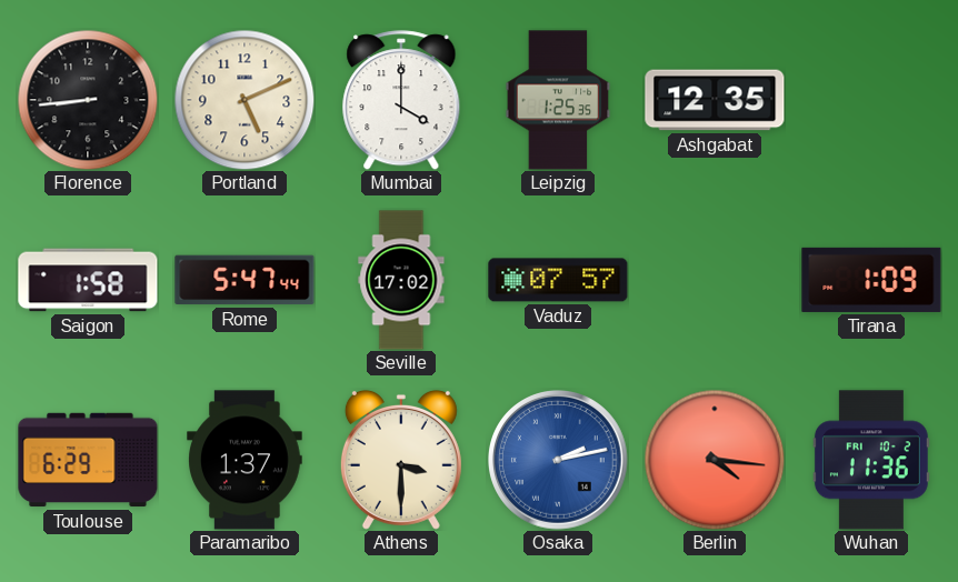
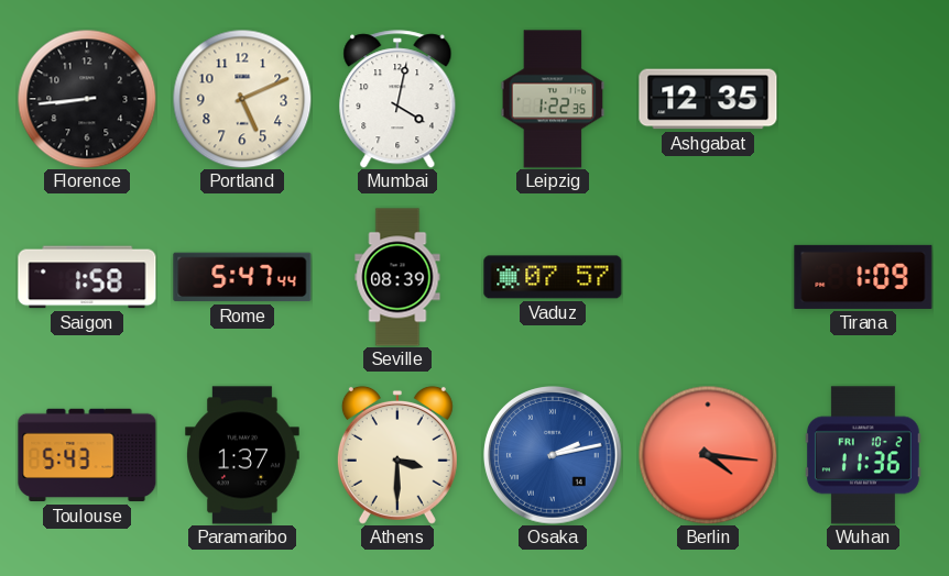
Mumbai: 4:00 -> 4:02
Leipzig: 1:25 -> 1:22
Seville: 17:02 -> 08:39
Toulouse: 6:29 -> 5:43
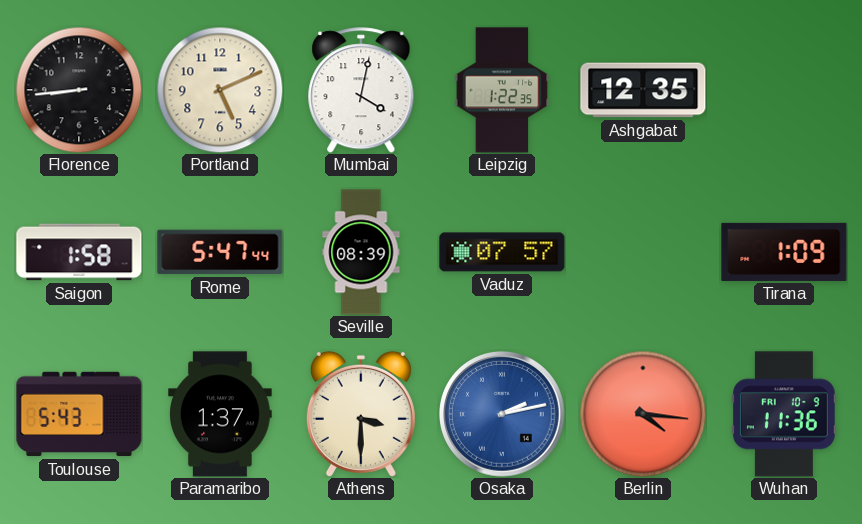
Wuhan date: FRI 10-2 -> FRI 10-9
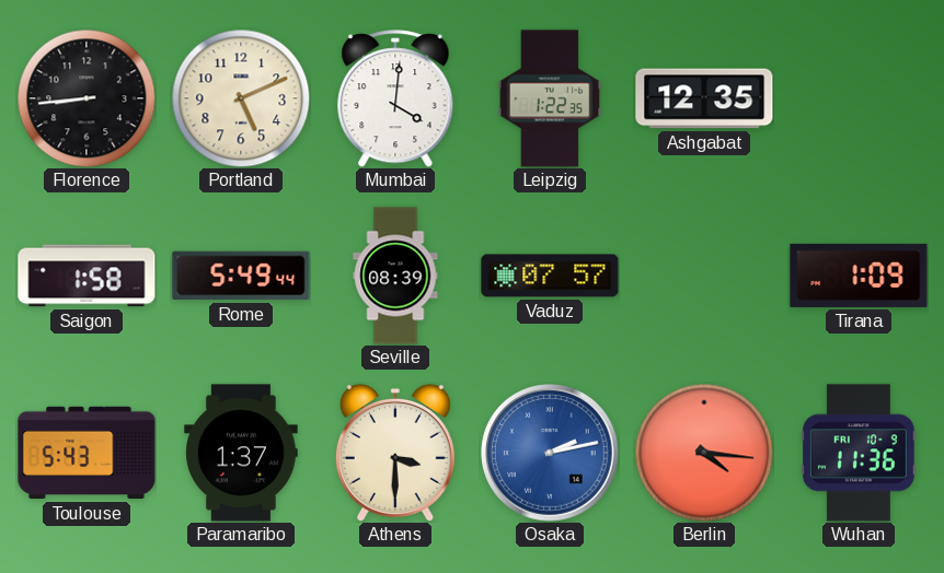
Mumbai: 4:02 -> 4:01
Rome: 5:47 -> 5:49
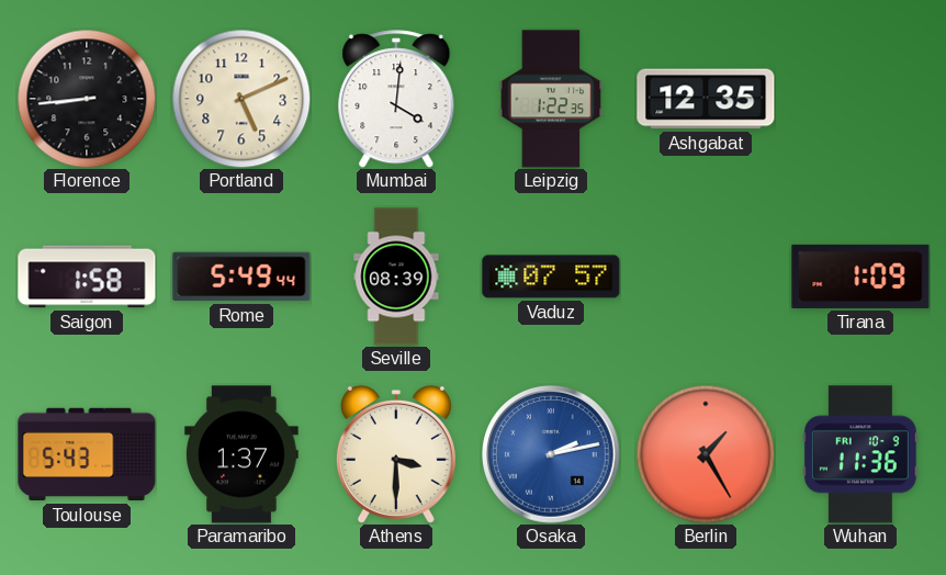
Berlin: 4:16 -> 1:25
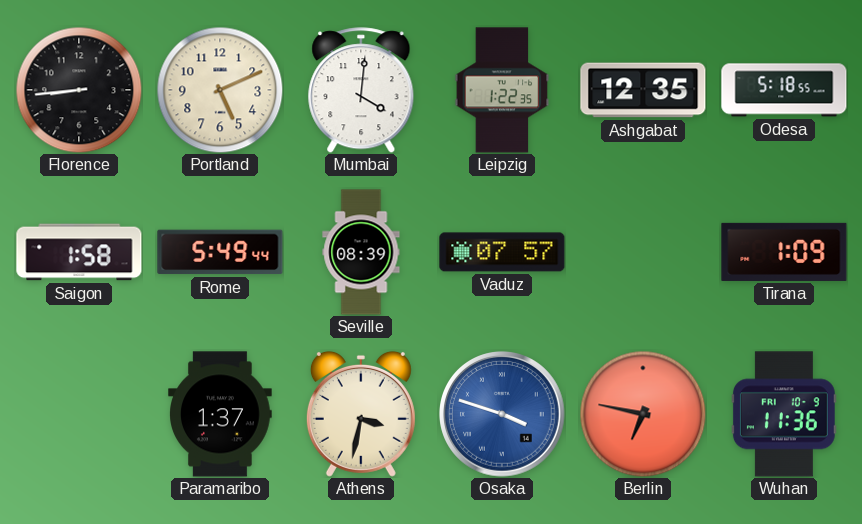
Odesa: none -> 5:18
Toulouse: 5:43 -> none
Athens: 3:30 -> 3:32
Osaka: 2:13 -> 3:48
Berlin: 1:25 -> 6:47
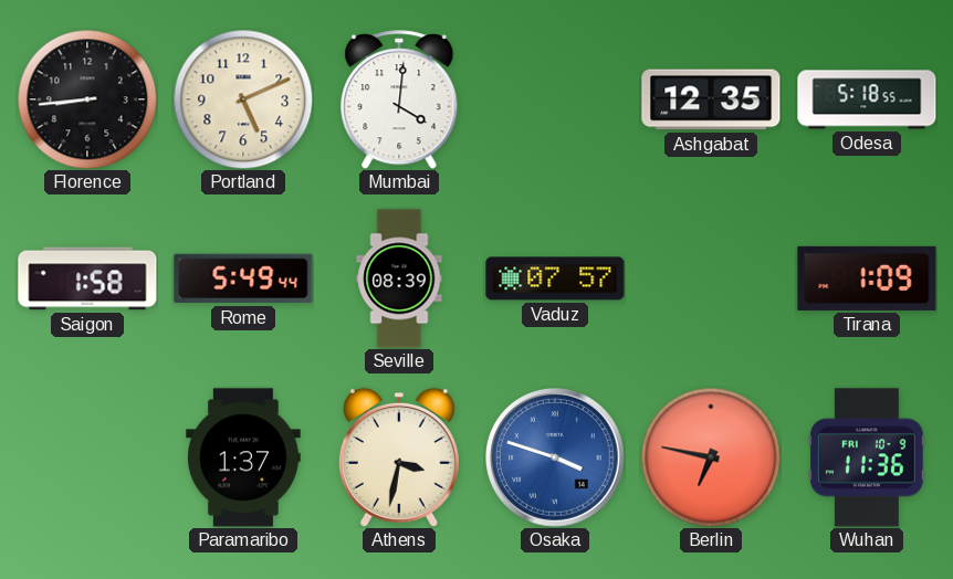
Leipzig: 1:22 -> none
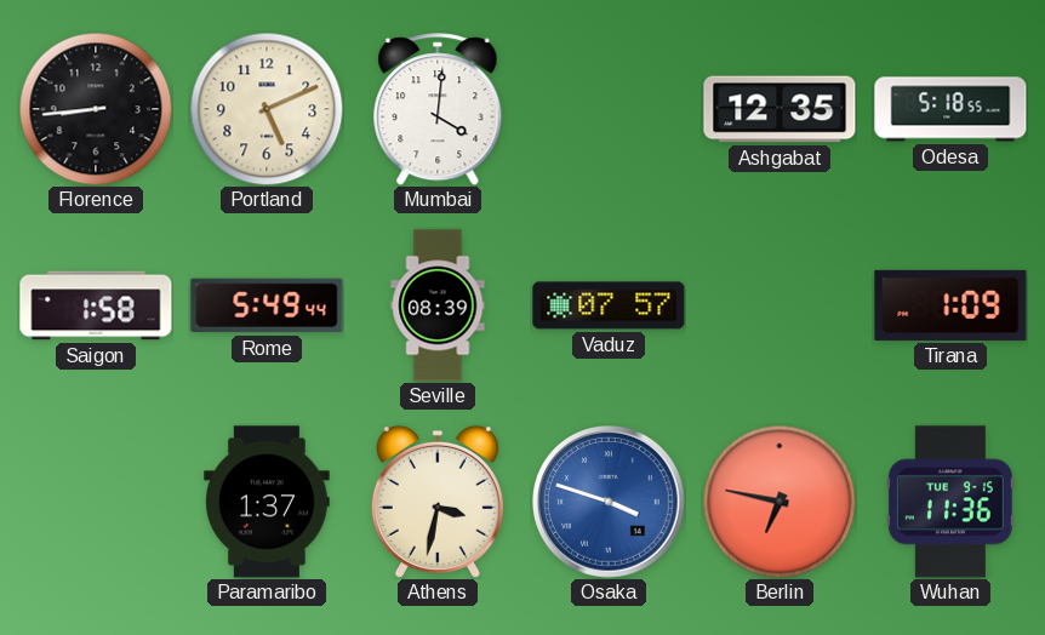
Wuhan date: FRI 10-9 -> TUE 9-15
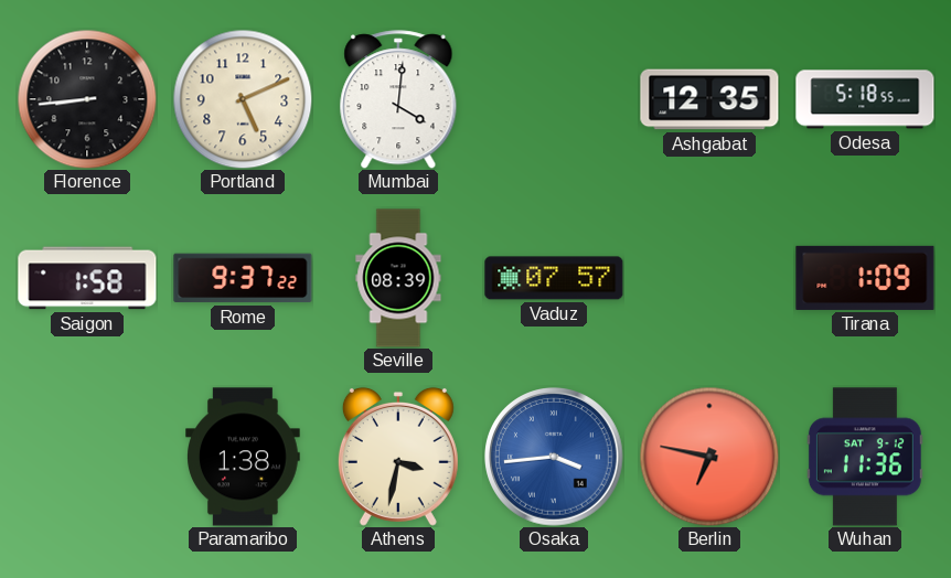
Rome: 5:49 -> 9:37
Paramaribo: 1:37 -> 1:38
Osaka: 3:48 -> 3:44
Wuhan date: TUE 9-15 -> SAT 9-12
